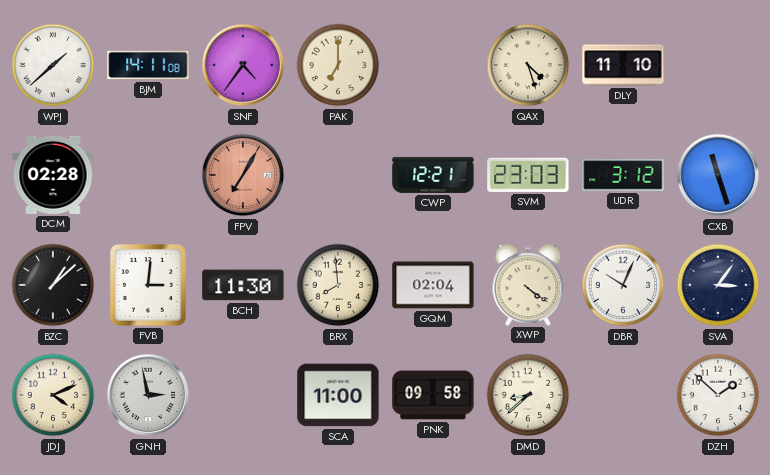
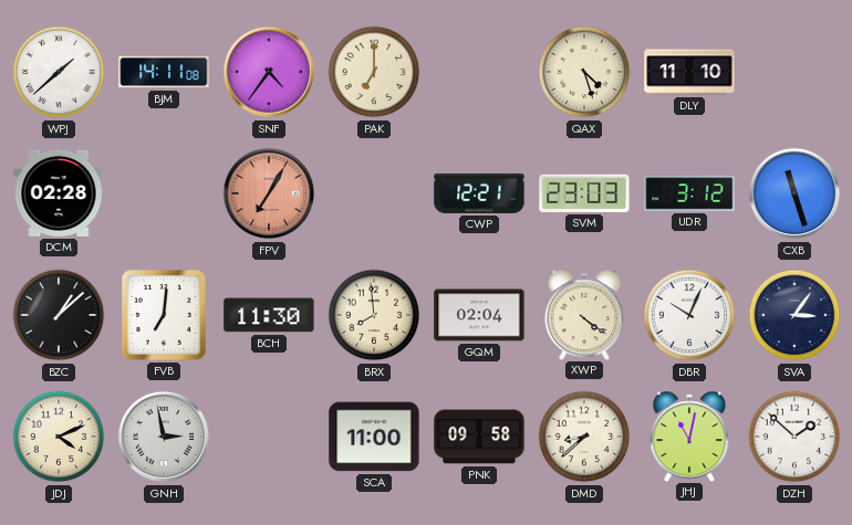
FVB: 3:01 -> 7:01
JHJ: none -> 11:02
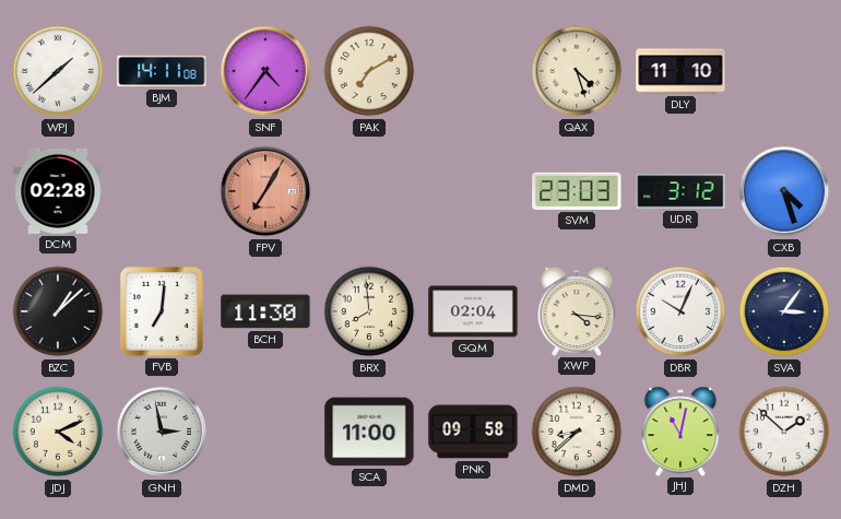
PAK: 7:00 -> 7:10
CWP: 12:21 -> none
CXB: 11:27 -> 4:27
XWP: 4:21 -> 4:16
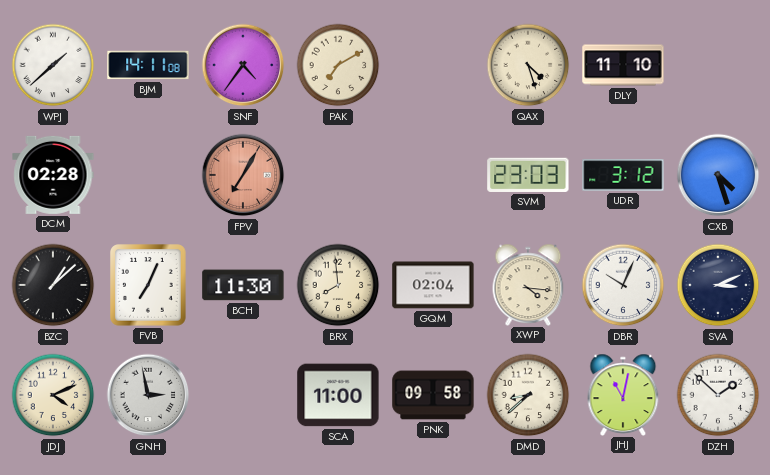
FVB: 7:01 -> 7:04
SVA: 3:06 -> 3:11
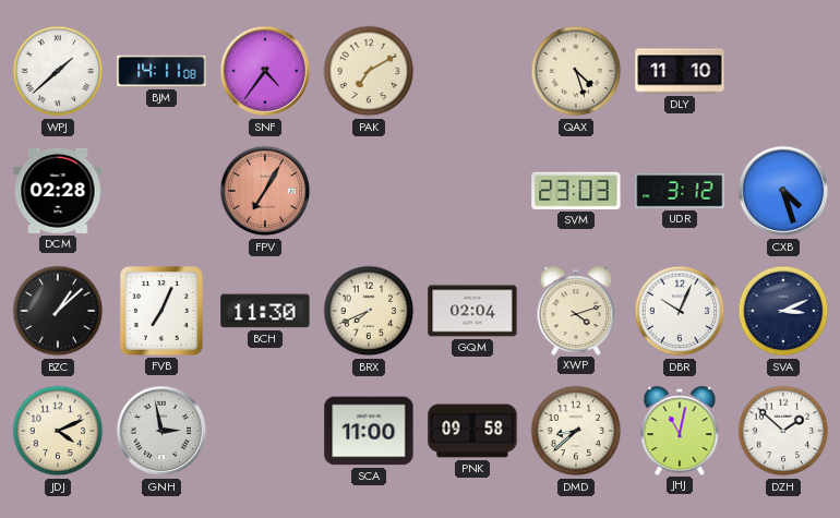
BRX: 7:59 -> 7:41
XWP: 4:16 -> 4:12
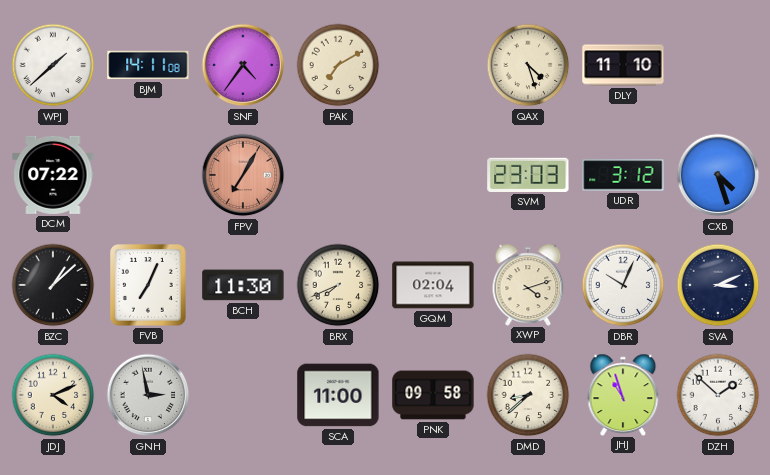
DCM: 02:28 -> 07:22
JHJ: 11:02 -> 10:57
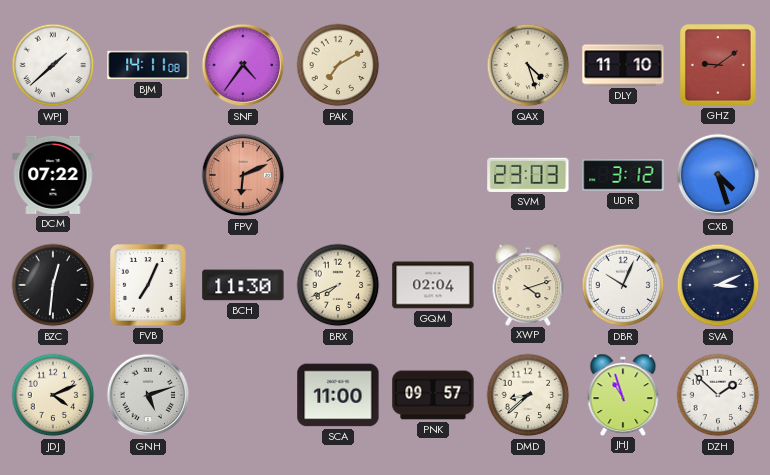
GHZ: none -> 9:09
FPV: 7:05 -> 6:11
BZC: 1:08 -> 12:31
GNH: 2:58 -> 5:12
PNK: 09:58 -> 09:57
